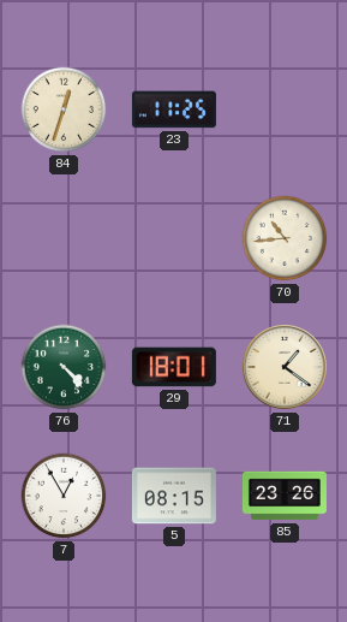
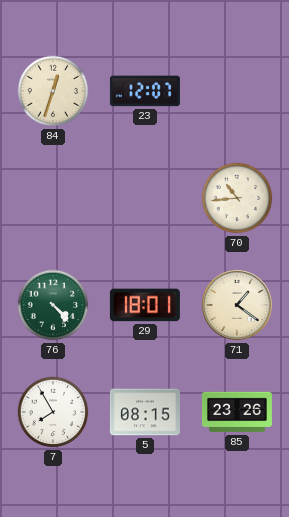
23: 11:25 -> 12:07
7: 12:55 -> 7:55
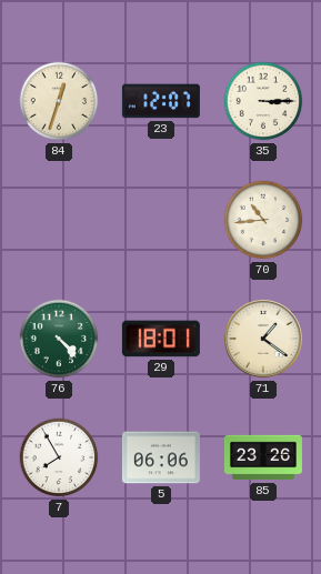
35: none -> 3:15
5: 08:15 -> 06:06
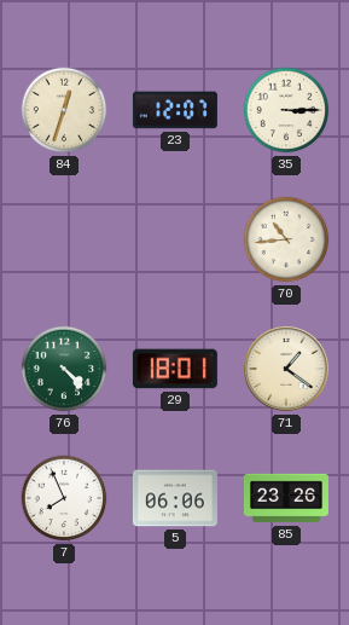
7: 7:55 -> 7:56
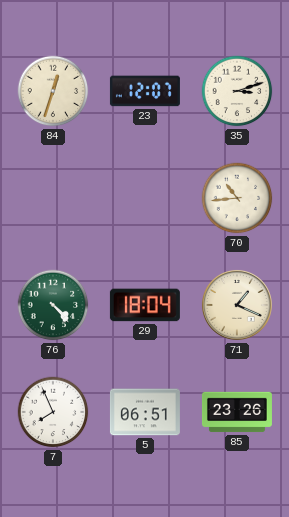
35: 3:15 -> 3:12
29: 18:01 -> 18:04
71: 1:21 -> 1:19
5: 06:06 -> 06:51
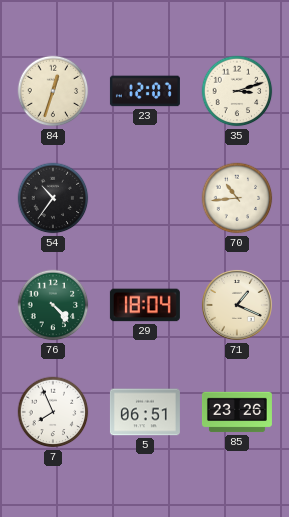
54: none -> 10:36
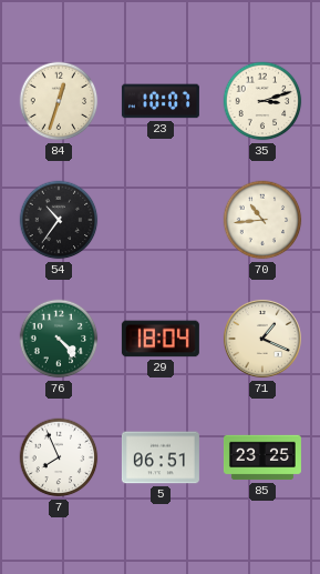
23: 12:07 -> 10:07
85: 23:26 -> 23:25
